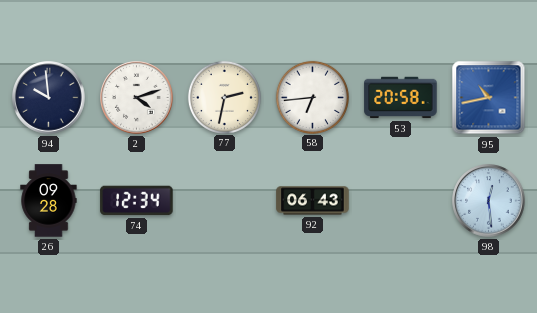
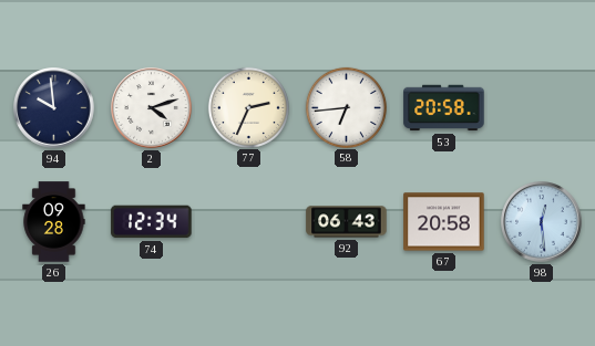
77: 2:32 -> 2:34
95: 10:43 -> none
67: none -> 20:58
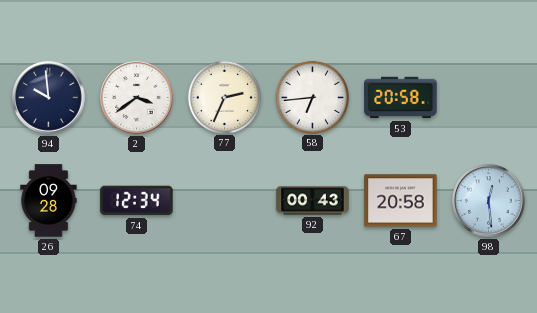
2: 4:12 -> 3:39
92: 06:43 -> 00:43
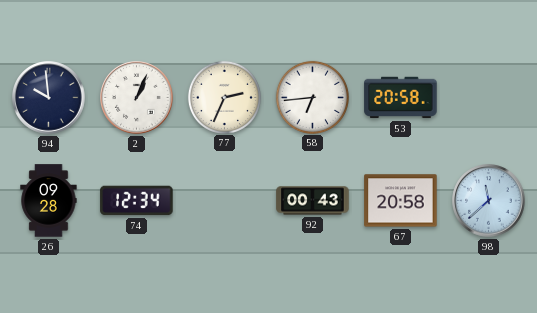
2: 3:39 -> 1:04
98: 12:29 -> 11:38
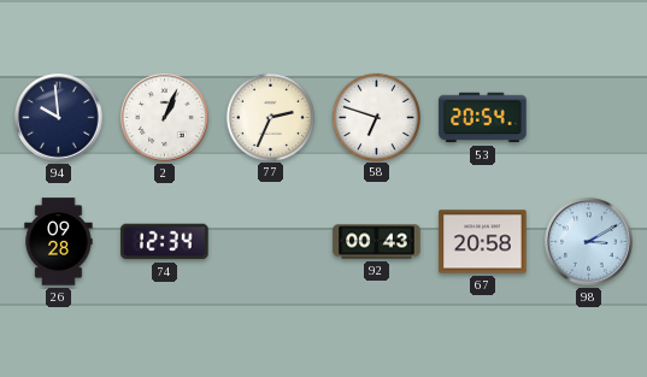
58: 6:44 -> 6:48
53: 20:58 -> 20:54
98: 11:38 -> 3:10
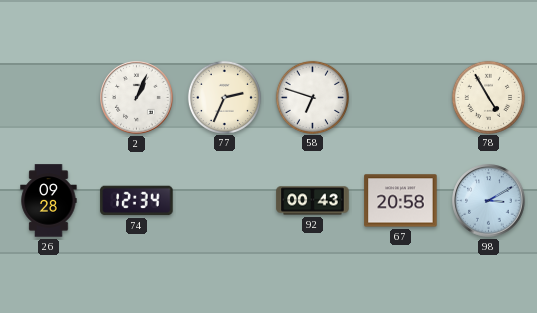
94: 9:59 -> none
53: 20:54 -> none
78: none -> 4:55
